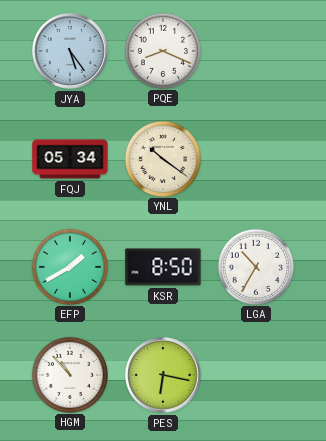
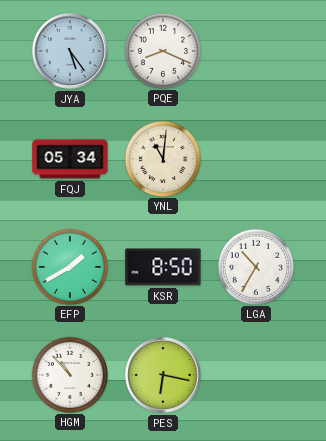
YNL: 10:21 -> 11:01
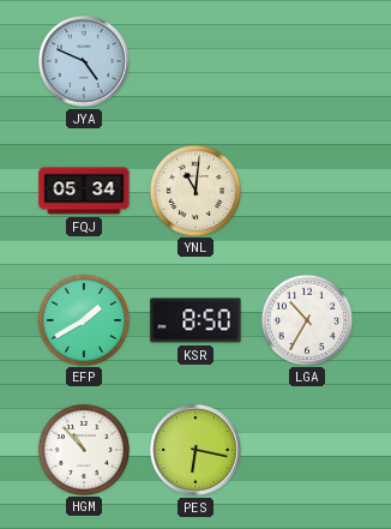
JYA: 5:24 -> 4:49
PQE: 8:19 -> none
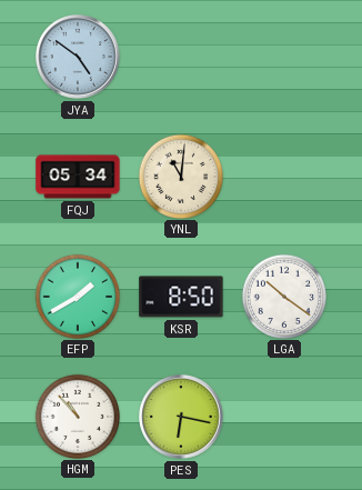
JYA: 4:49 -> 4:51
LGA: 10:35 -> 10:21
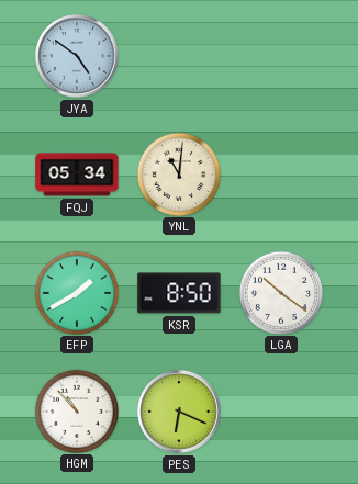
PES: 6:17 -> 6:19
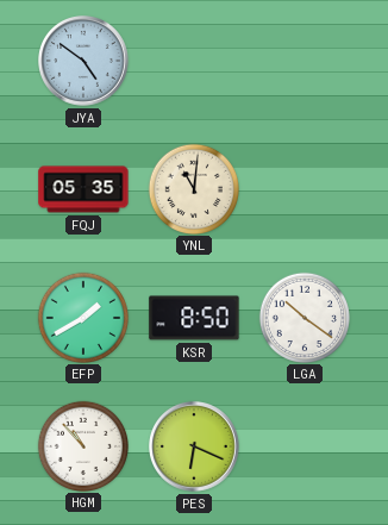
FQJ: 05:34 -> 05:35
